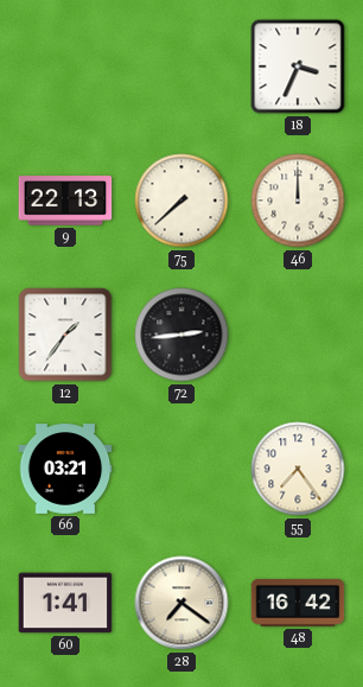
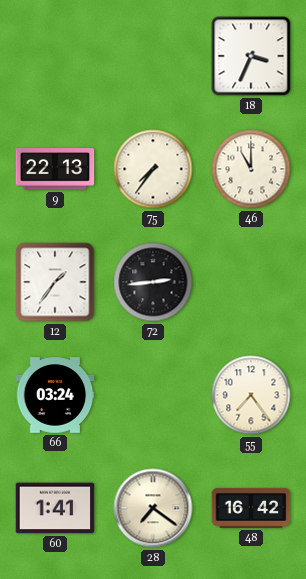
75: 7:38 -> 7:36
46: 12:00 -> 11:00
66: 03:21 -> 03:24
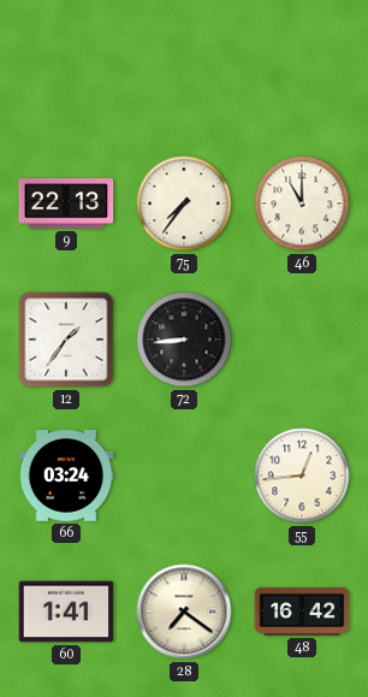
18: 3:34 -> none
72: 2:44 -> 8:44
55: 7:24 -> 12:44
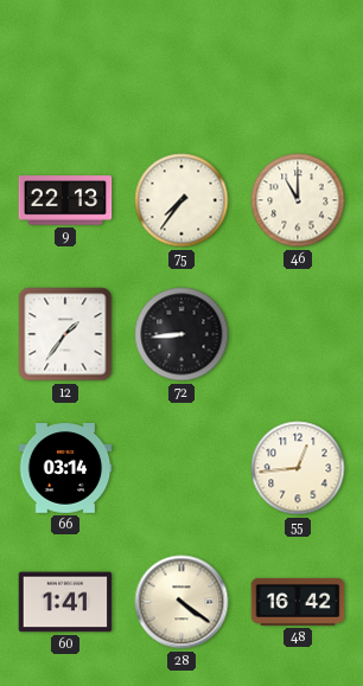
66: 03:24 -> 03:14
28: 7:21 -> 4:21
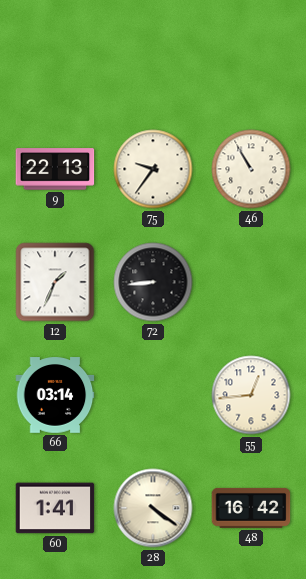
75: 7:36 -> 9:36
46: 11:00 -> 10:55
12: 1:36 -> 1:34
